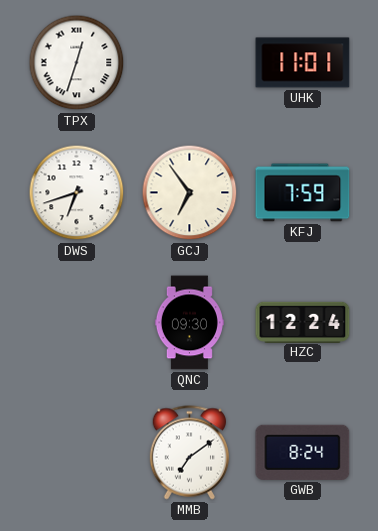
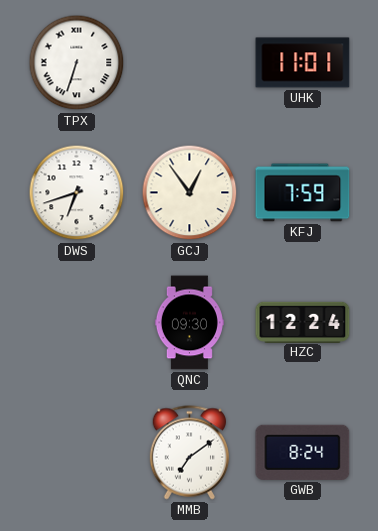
TPX: 12:33 -> 6:33
GCJ: 6:54 -> 12:54
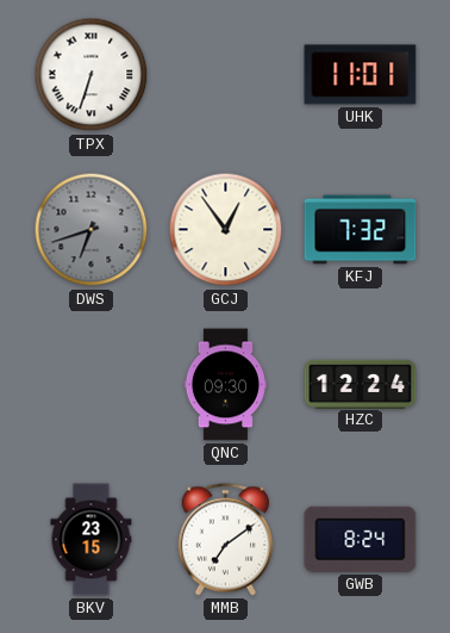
DWS dial: white -> grey
KFJ: 7:59 -> 7:32
BKV: none -> 23:15
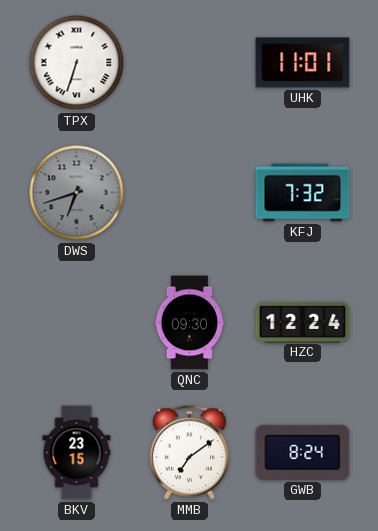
GCJ: 12:54 -> none
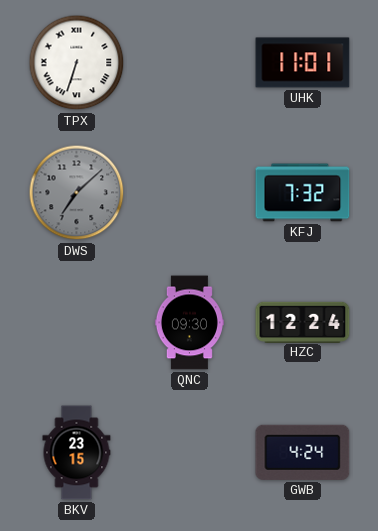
DWS: 6:42 -> 7:08
MMB: 7:09 -> none
GWB: 8:24 -> 4:24
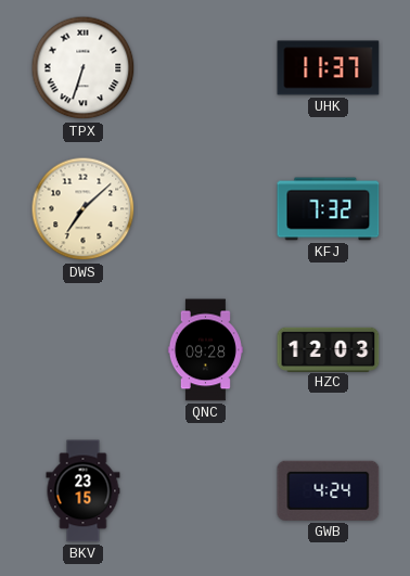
UHK: 11:01 -> 11:37
DWS dial: grey -> cream
QNC: 09:30 -> 09:28
HZC: 12:24 -> 12:03
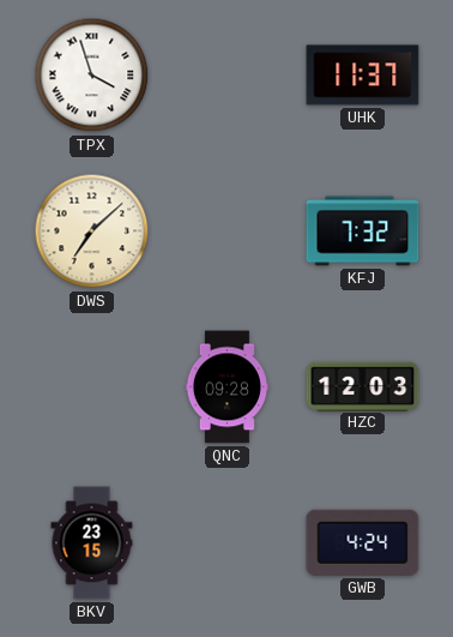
TPX: 6:33 -> 3:57
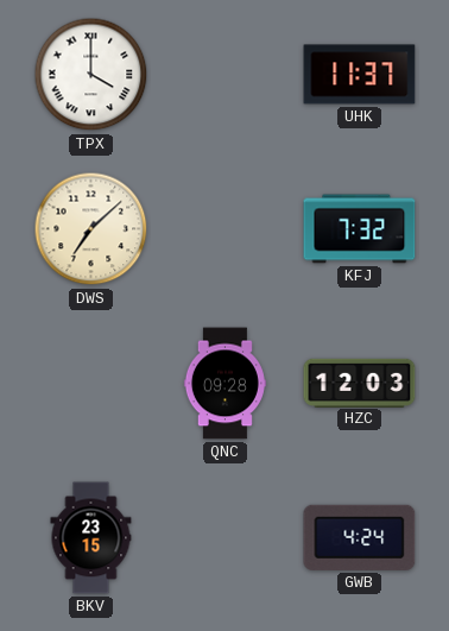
TPX: 3:57 -> 4:00
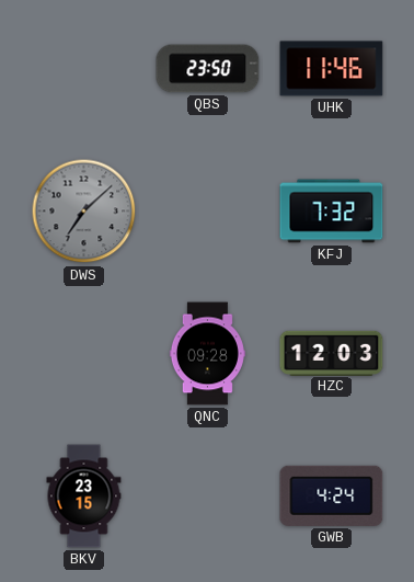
TPX: 4:00 -> none
QBS: none -> 23:50
UHK: 11:37 -> 11:46
DWS dial: cream -> grey
